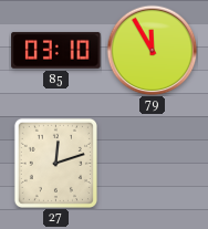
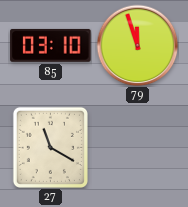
79: 11:55 -> 11:57
27: 12:12 -> 11:20
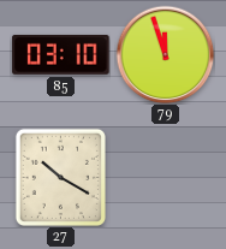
27: 11:20 -> 10:20
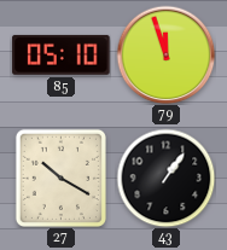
85: 03:10 -> 05:10
43: none -> 1:06
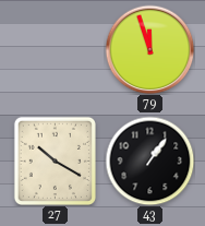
85: 05:10 -> none
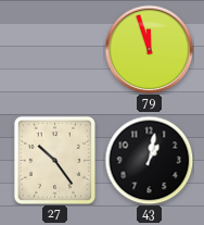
27: 10:20 -> 10:24
43: 1:06 -> 1:02
